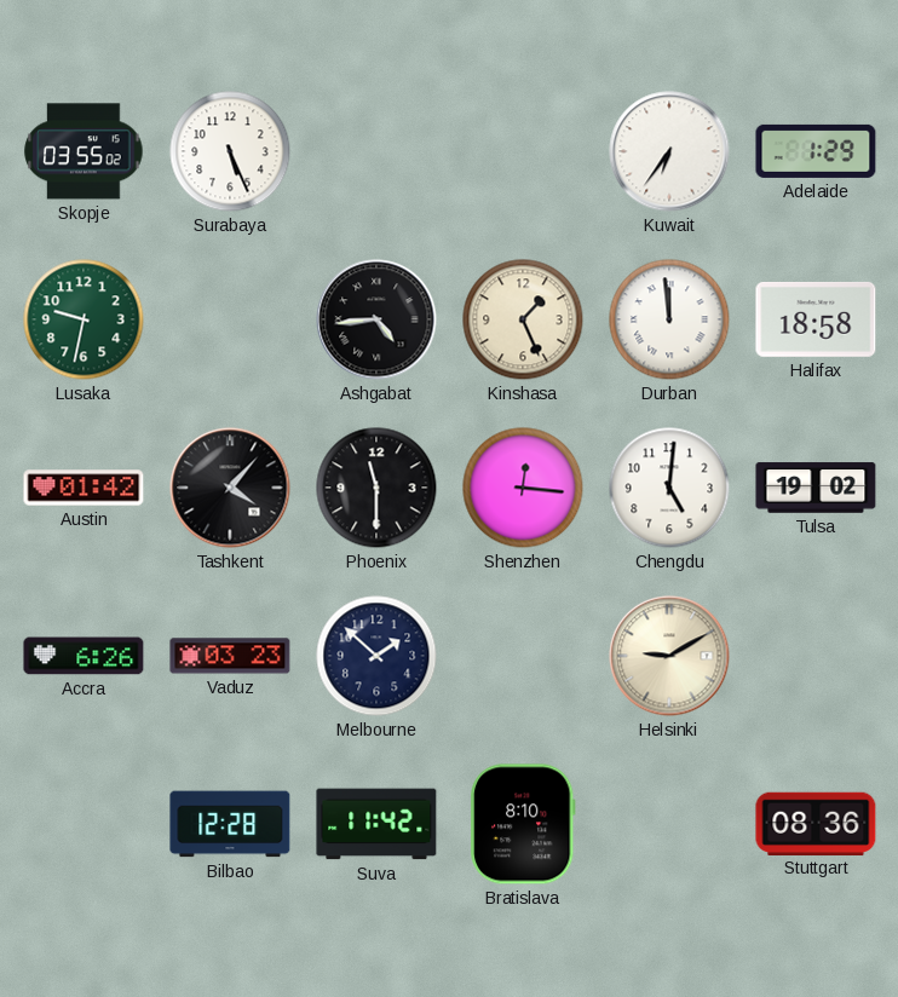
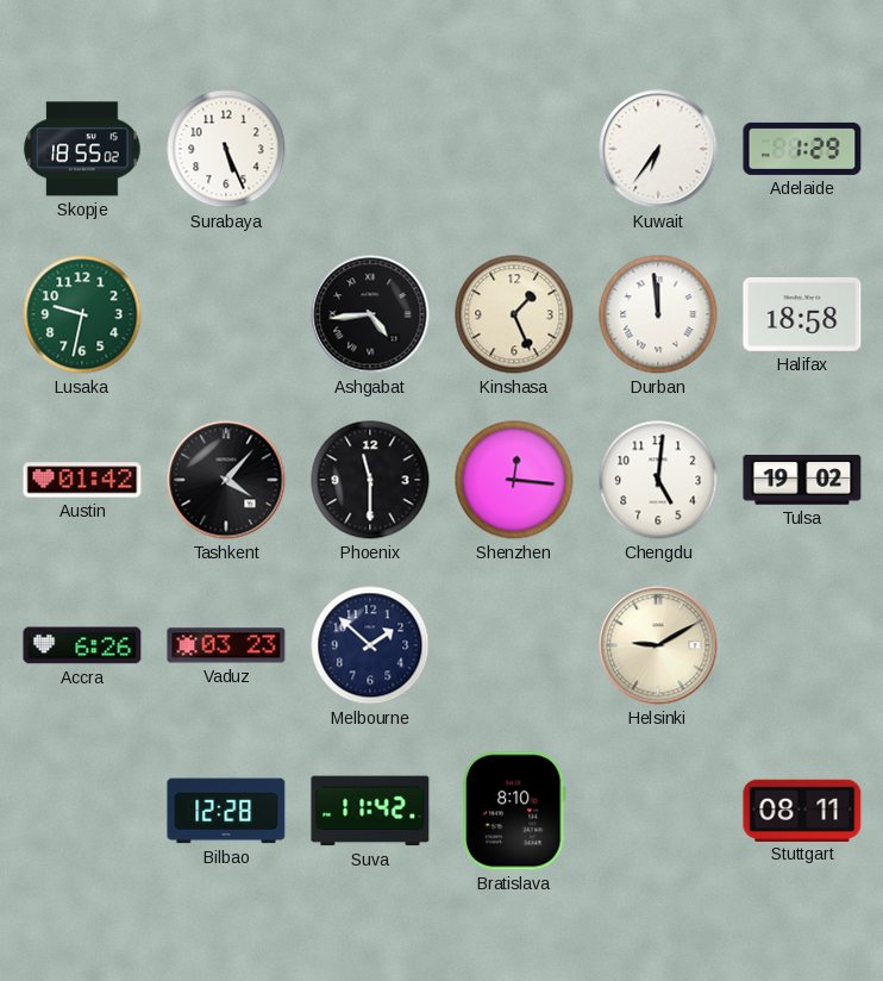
Skopje: 03:55 -> 18:55
Stuttgart: 08:36 -> 08:11
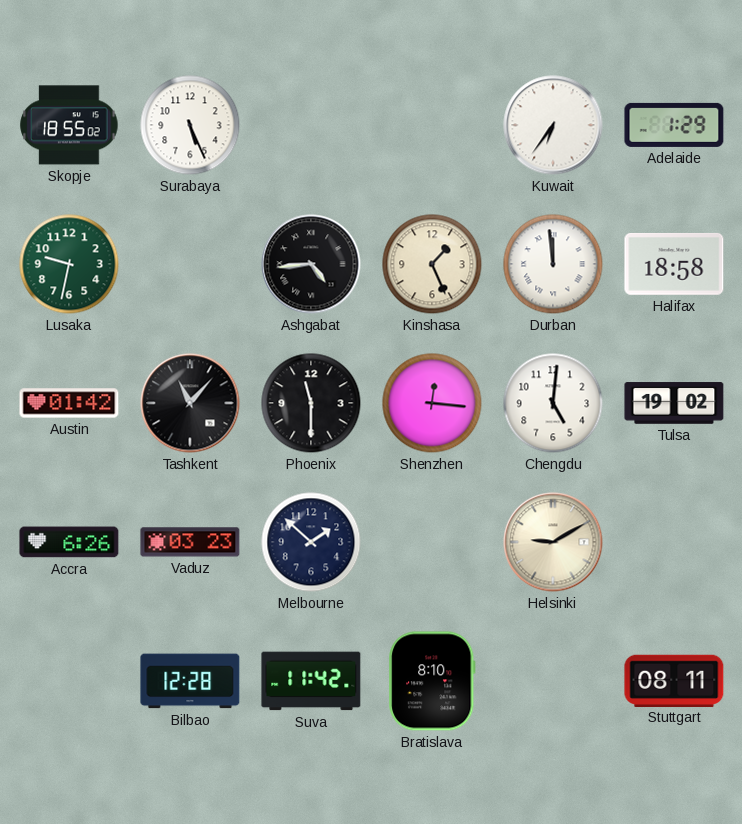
Tashkent: 4:07 -> 11:07
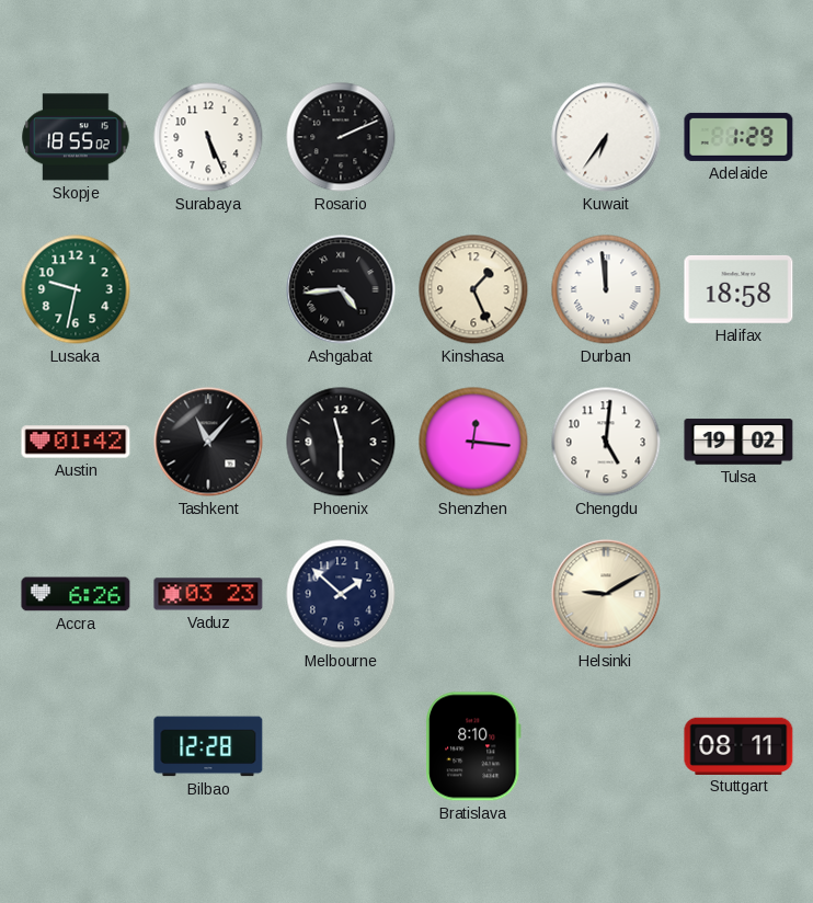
Rosario: none -> 2:11
Suva: 11:42 -> none
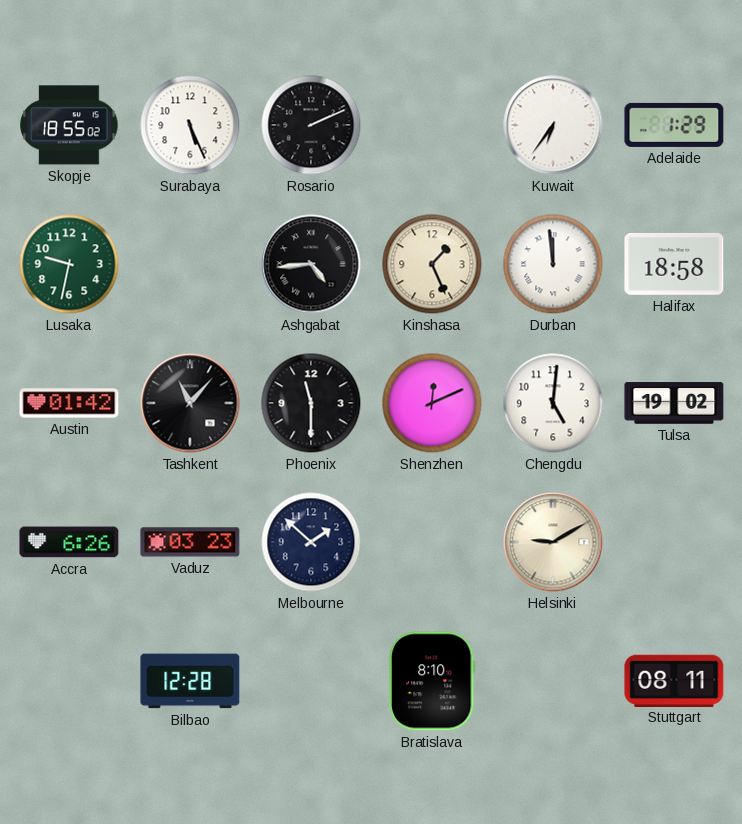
Shenzhen: 12:16 -> 12:11
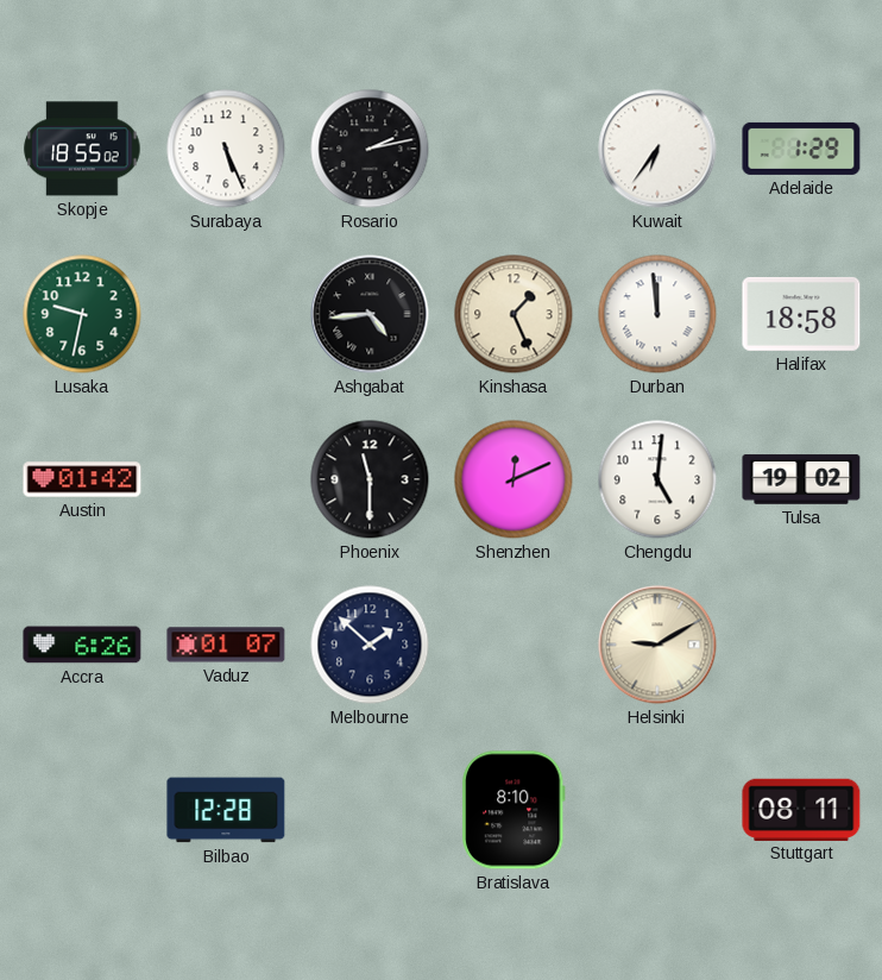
Rosario: 2:11 -> 2:13
Tashkent: 11:07 -> none
Vaduz: 03:23 -> 01:07
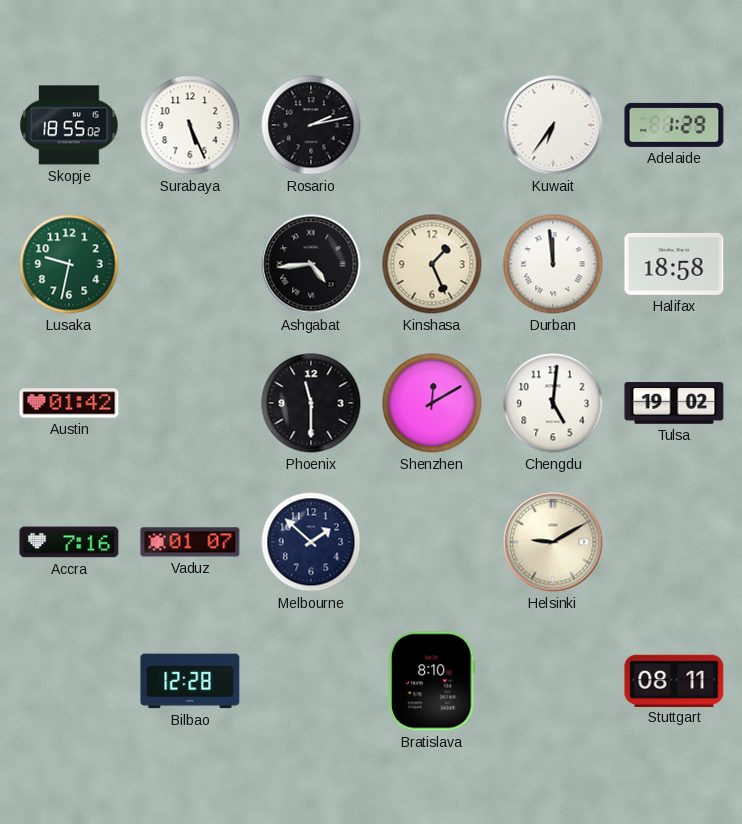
Shenzhen: 12:11 -> 12:10
Accra: 6:26 -> 7:16
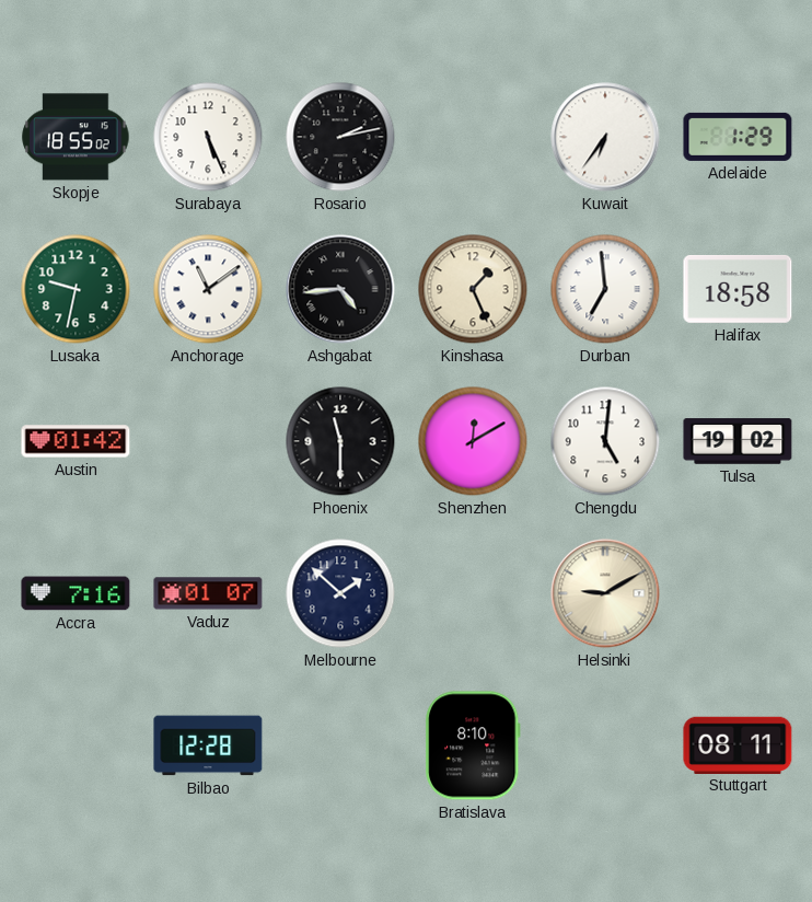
Anchorage: none -> 11:09
Durban: 11:59 -> 6:59
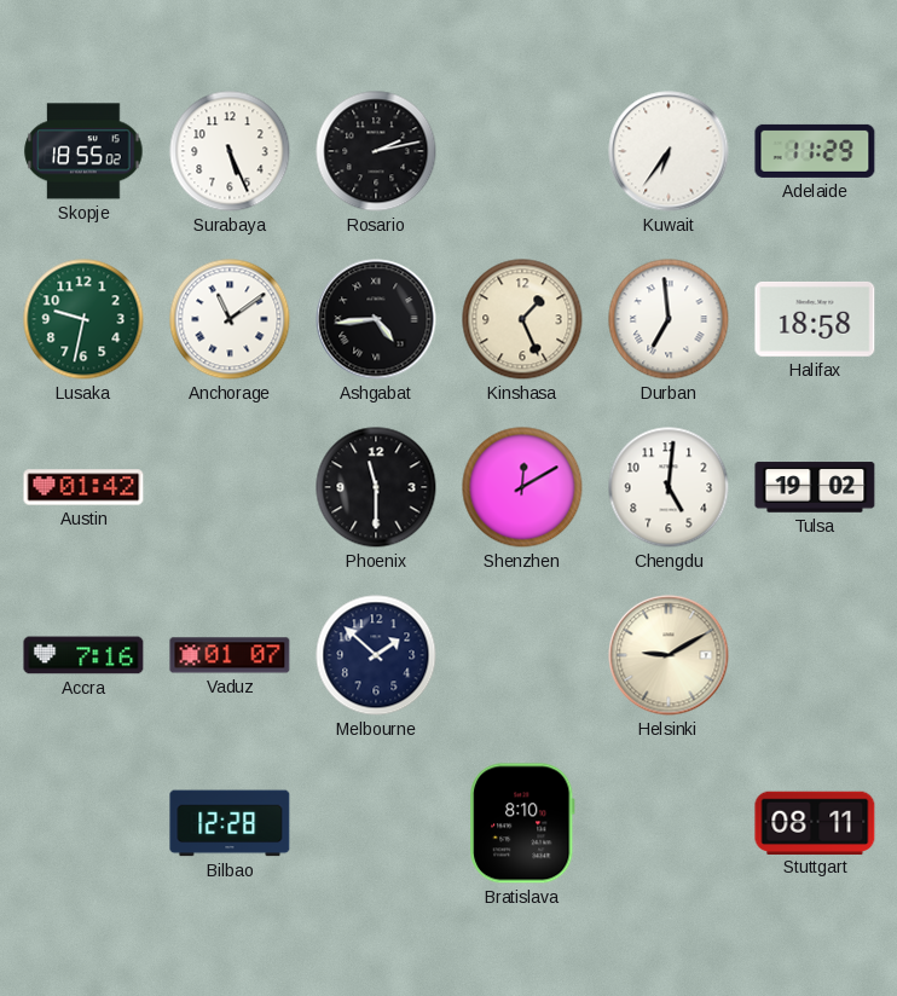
Adelaide: 1:29 -> 11:29
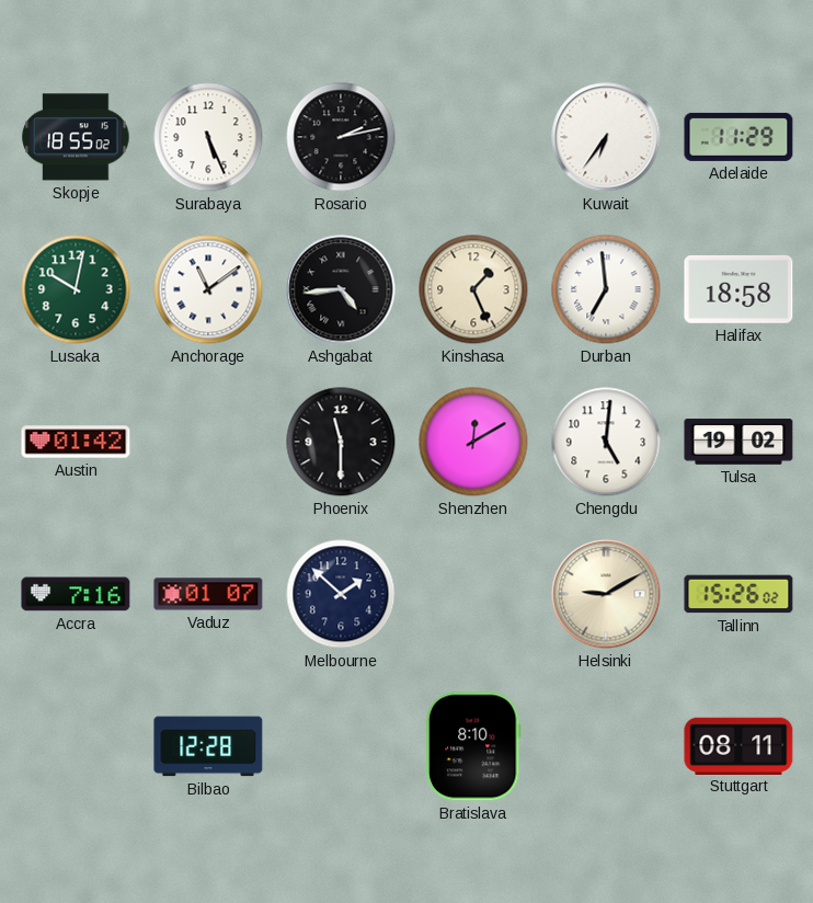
Lusaka: 9:32 -> 10:02
Tallinn: none -> 15:26
